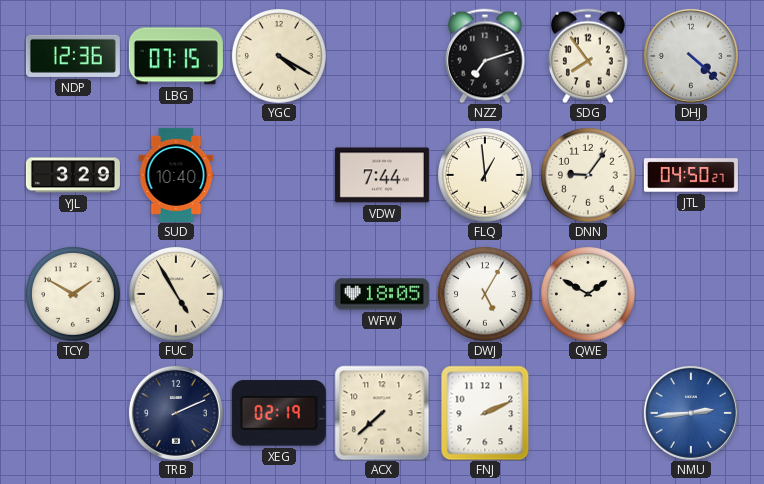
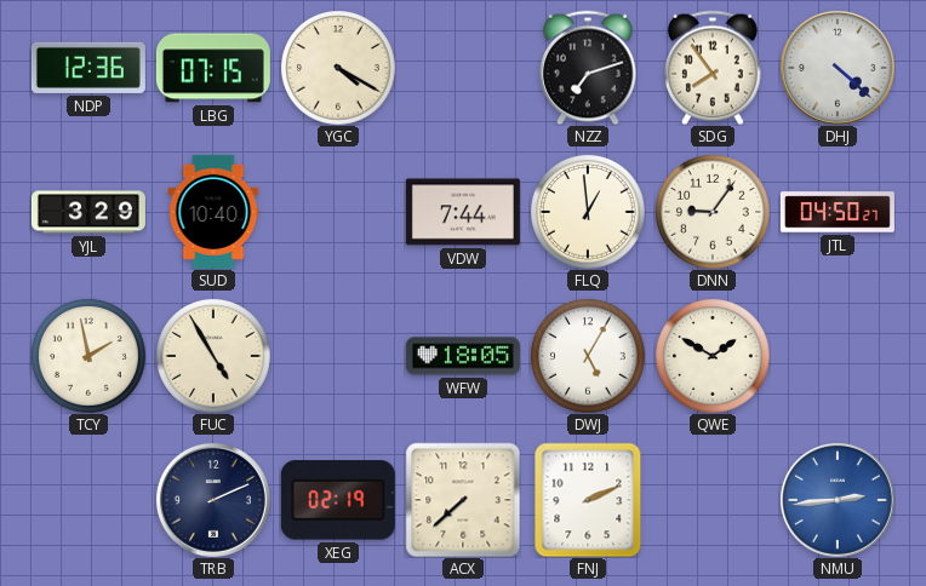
TCY: 1:50 -> 1:58
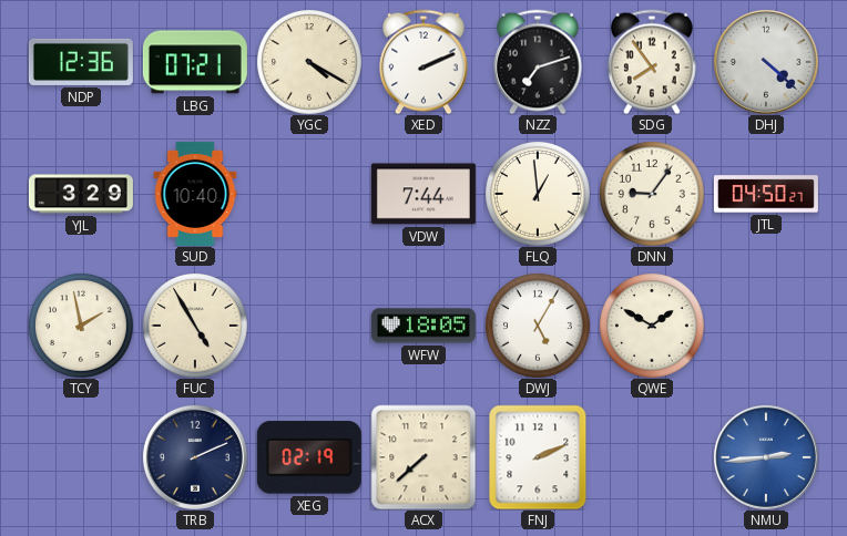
LBG: 07:15 -> 07:21
XED: none -> 2:11
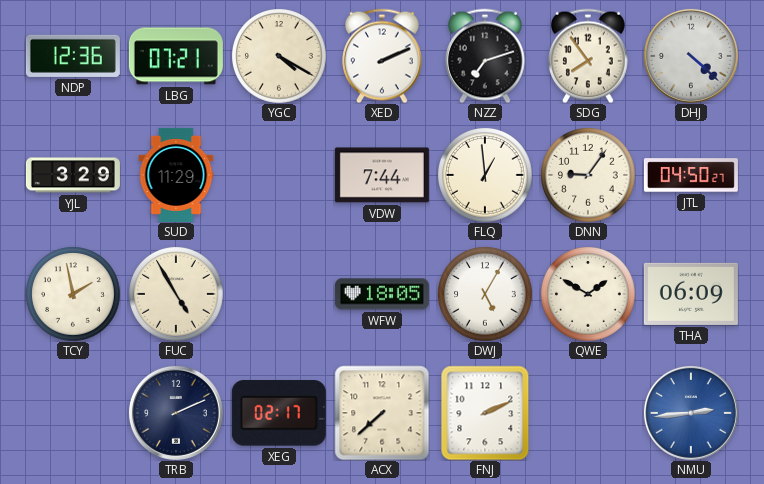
SUD: 10:40 -> 11:29
THA: none -> 06:09
XEG: 02:19 -> 02:17
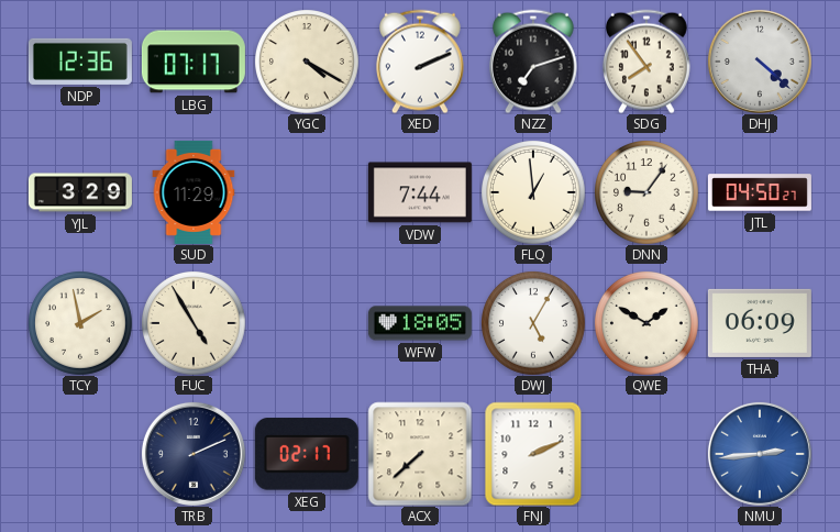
LBG: 07:21 -> 07:17
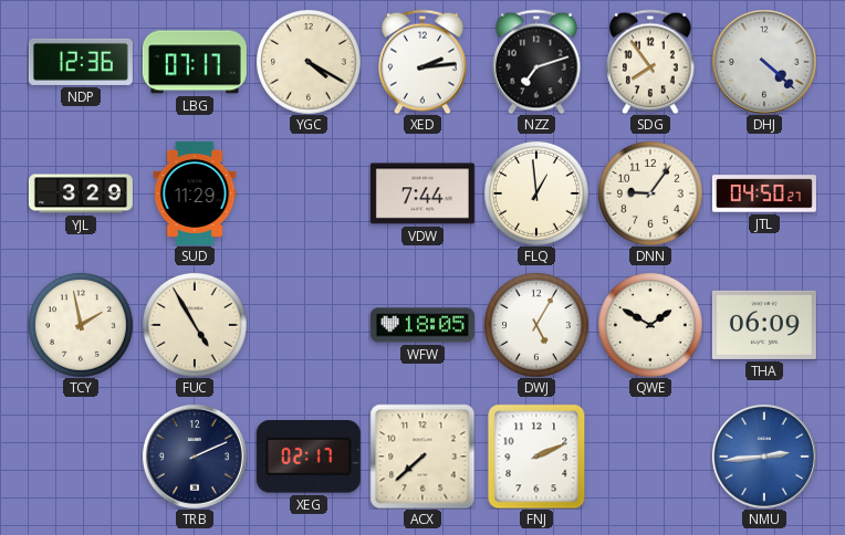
XED: 2:11 -> 2:14
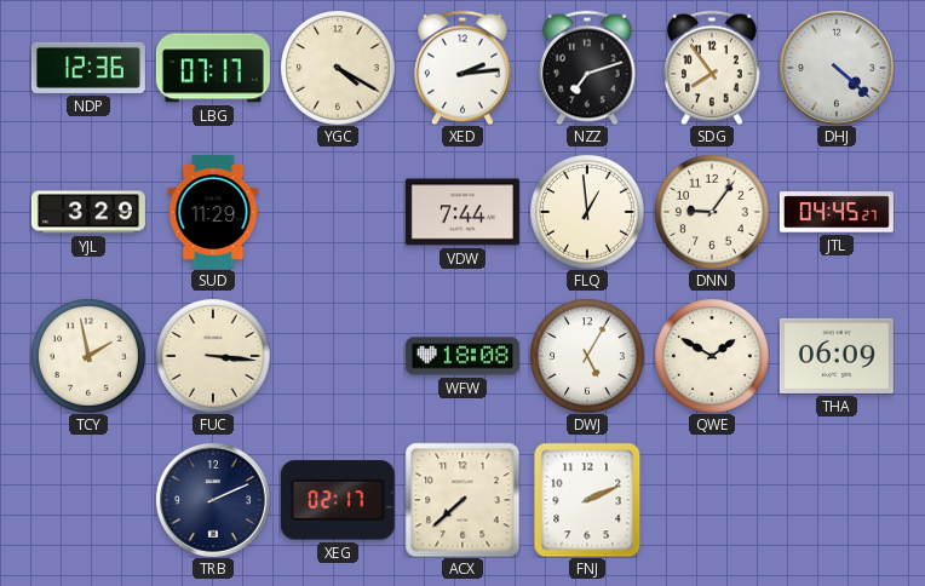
JTL: 04:50 -> 04:45
FUC: 4:55 -> 3:16
WFW: 18:05 -> 18:08
NMU: 2:44 -> none
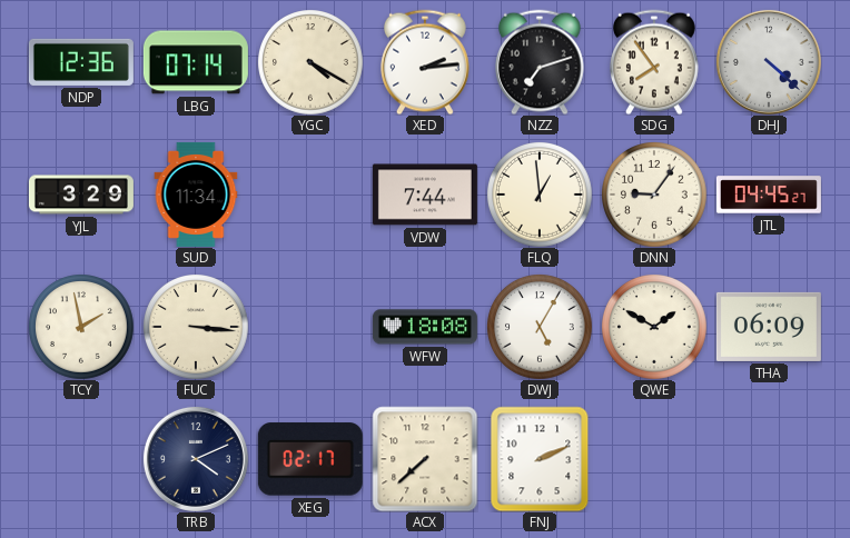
LBG: 07:17 -> 07:14
SUD: 11:29 -> 11:34
TRB: 2:11 -> 4:11
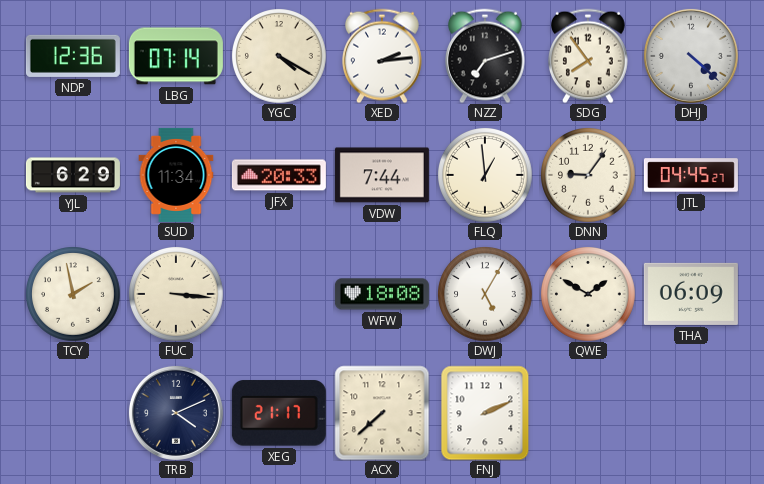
YJL: 3:29 -> 6:29
JFX: none -> 20:33
XEG: 02:17 -> 21:17
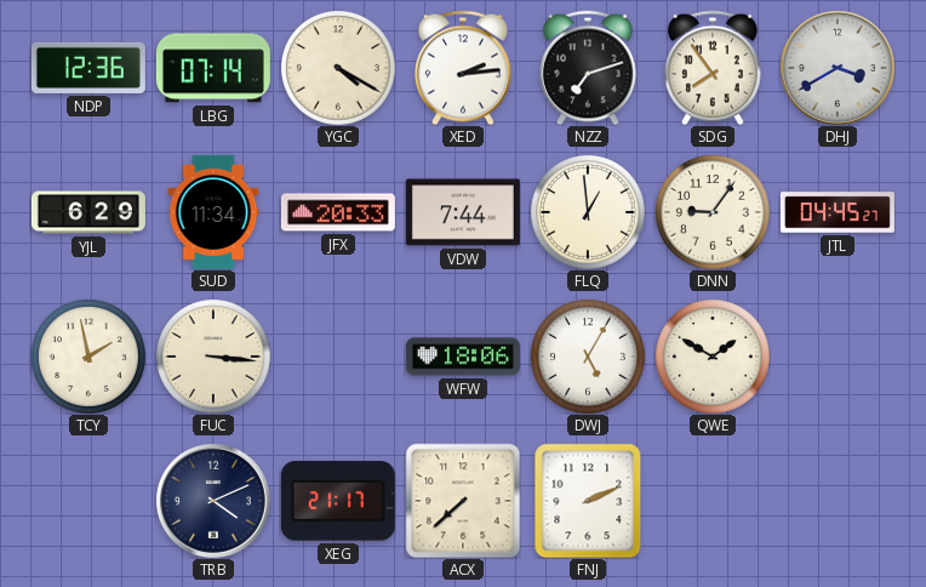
DHJ: 4:22 -> 3:40
WFW: 18:08 -> 18:06
THA: 06:09 -> none
